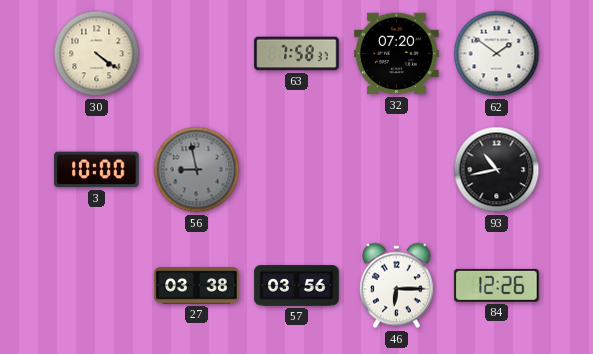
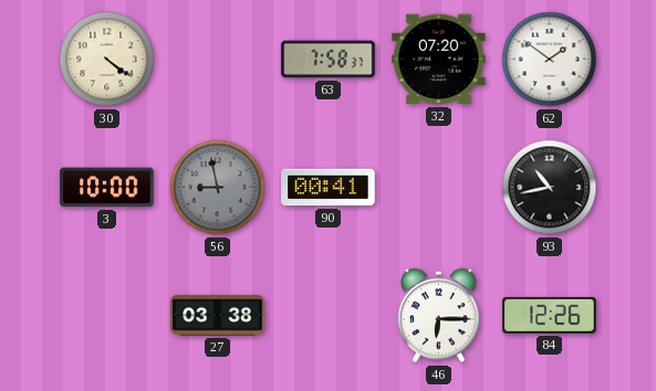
90: none -> 00:41
57: 03:56 -> none
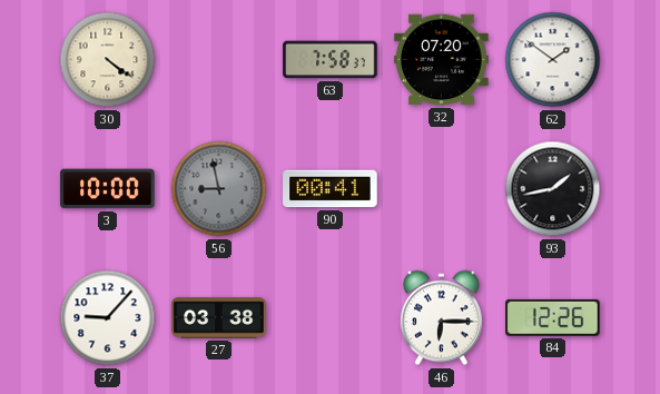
93: 10:43 -> 1:43
37: none -> 9:07
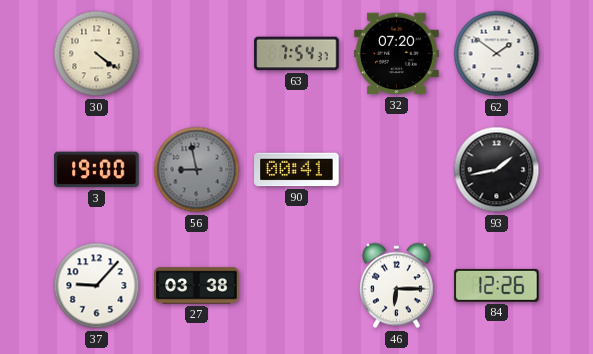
63: 7:58 -> 7:54
3: 10:00 -> 19:00
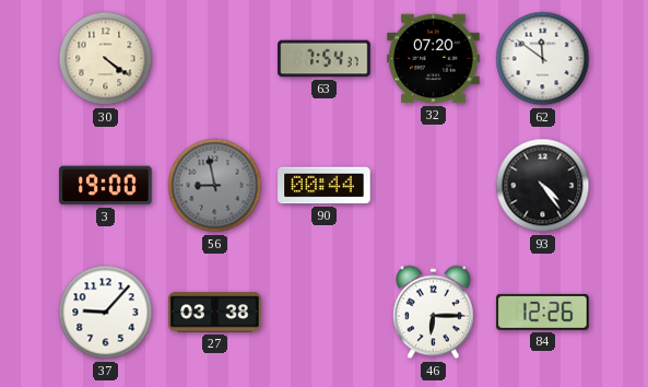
62: 1:51 -> 11:51
90: 00:41 -> 00:44
93: 1:43 -> 4:24
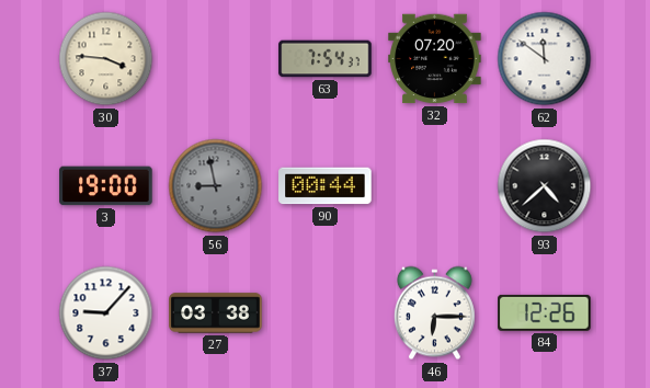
30: 4:21 -> 3:46
93: 4:24 -> 4:38
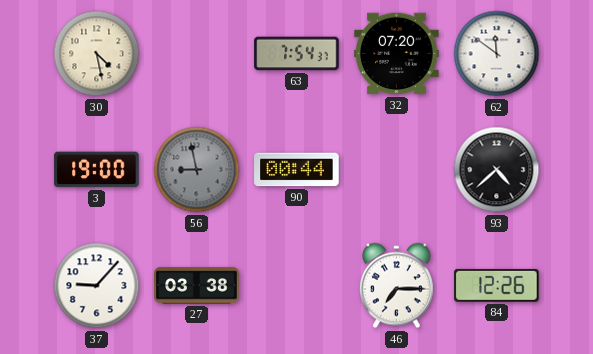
30: 3:46 -> 4:28
46: 6:15 -> 7:15
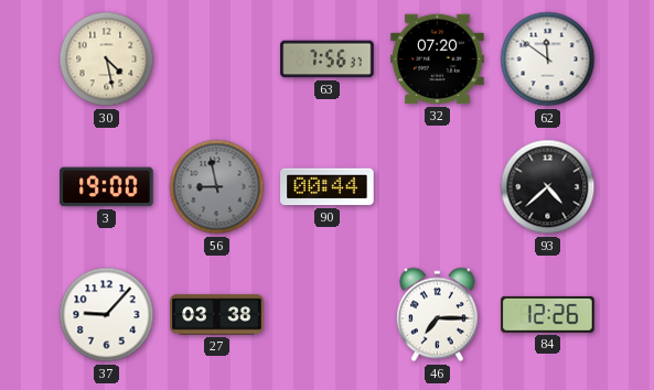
63: 7:54 -> 7:56
